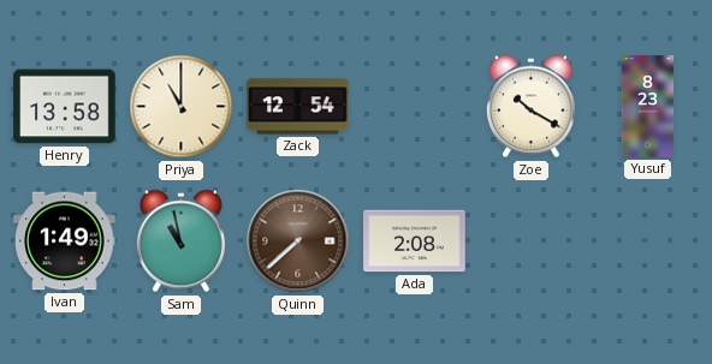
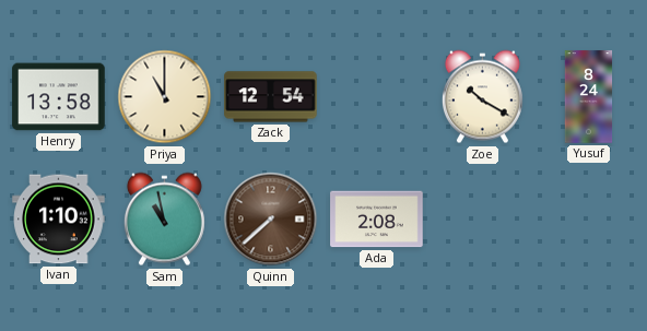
Yusuf: 8:23 -> 8:24
Ivan: 1:49 -> 1:10
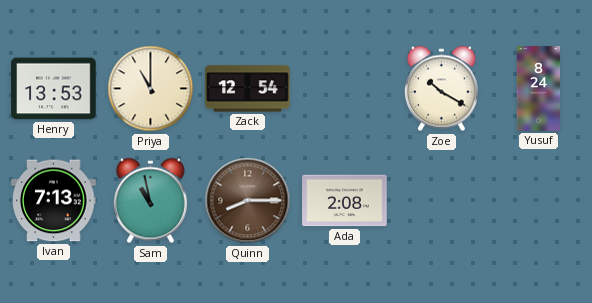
Henry: 13:58 -> 13:53
Ivan: 1:10 -> 7:13
Quinn: 7:38 -> 8:15
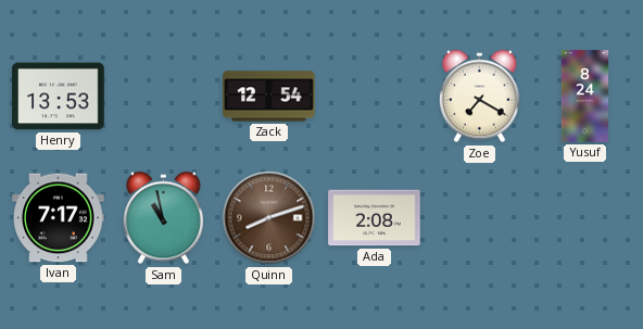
Priya: 11:00 -> none
Zoe: 10:20 -> 7:20
Ivan: 7:13 -> 7:17
Quinn: 8:15 -> 8:12
